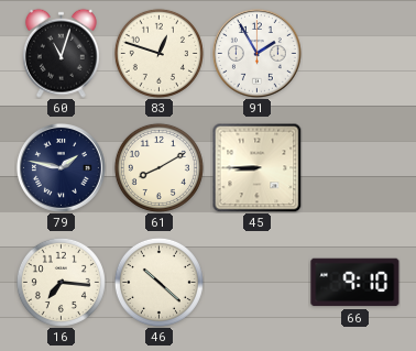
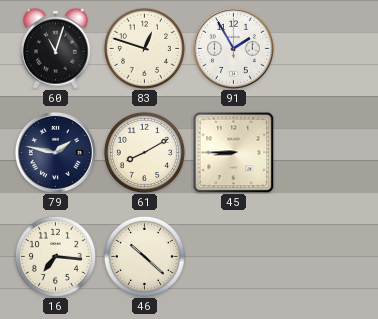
66: 9:10 -> none
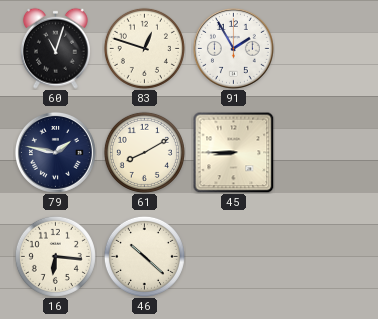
16: 7:16 -> 6:16
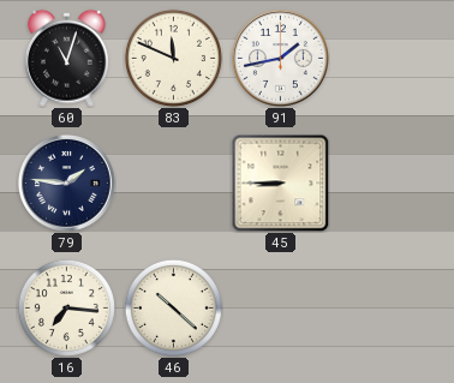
83: 12:48 -> 11:49
91: 1:55 -> 1:43
79: 1:47 -> 1:46
61: 8:10 -> none
16: 6:16 -> 7:16
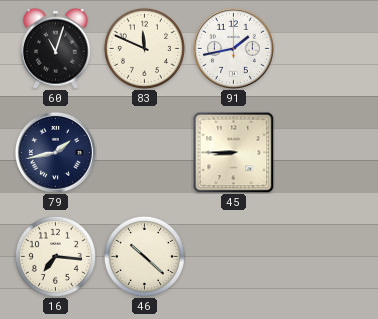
79: 1:46 -> 1:43
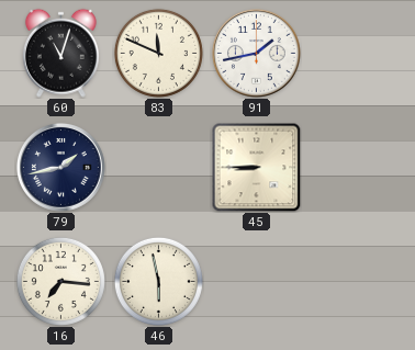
46: 10:22 -> 5:58
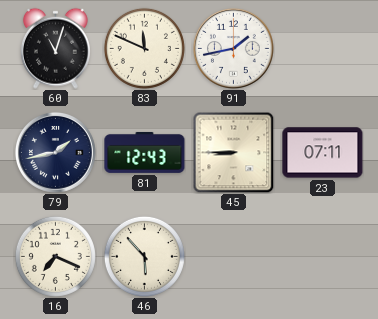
81: none -> 12:43
23: none -> 07:11
16: 7:16 -> 7:19
46: 5:58 -> 5:53
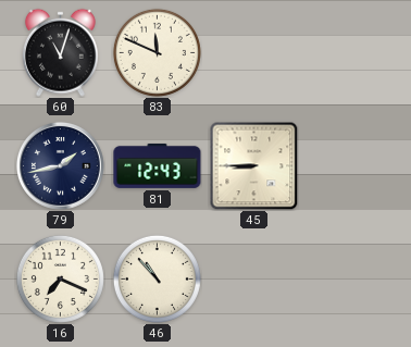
91: 1:43 -> none
23: 07:11 -> none
46: 5:53 -> 10:53
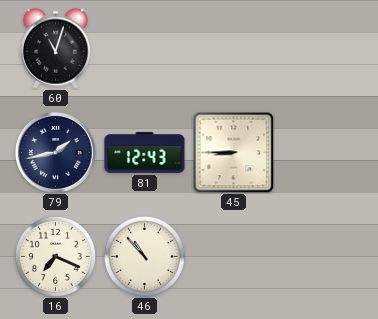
83: 11:49 -> none
